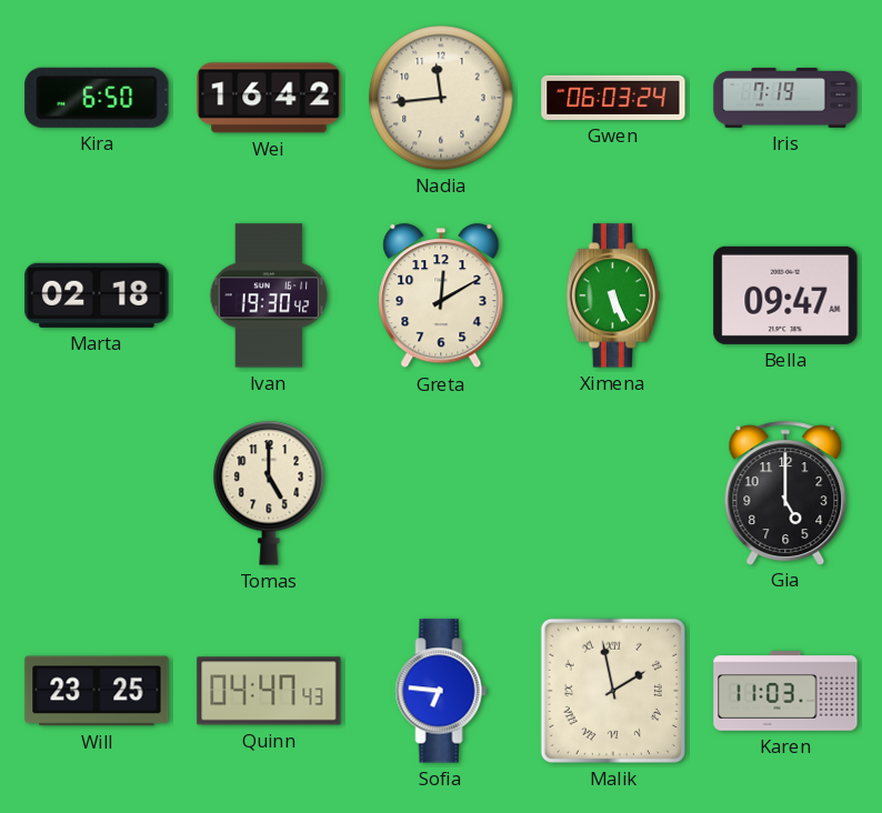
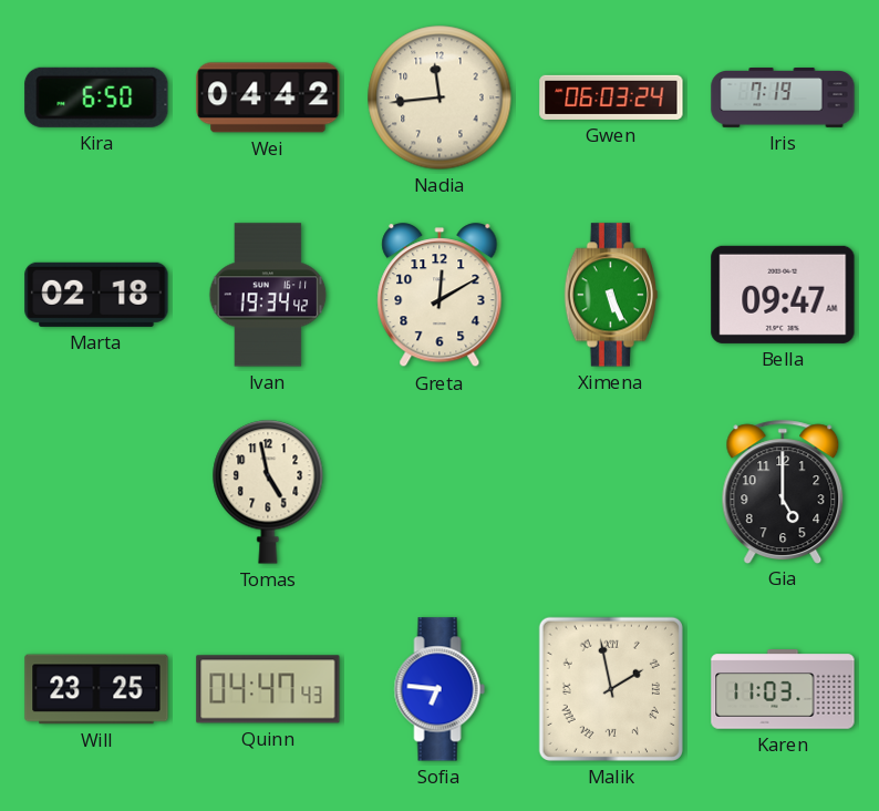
Wei: 16:42 -> 04:42
Ivan: 19:30 -> 19:34
Tomas: 5:00 -> 4:58
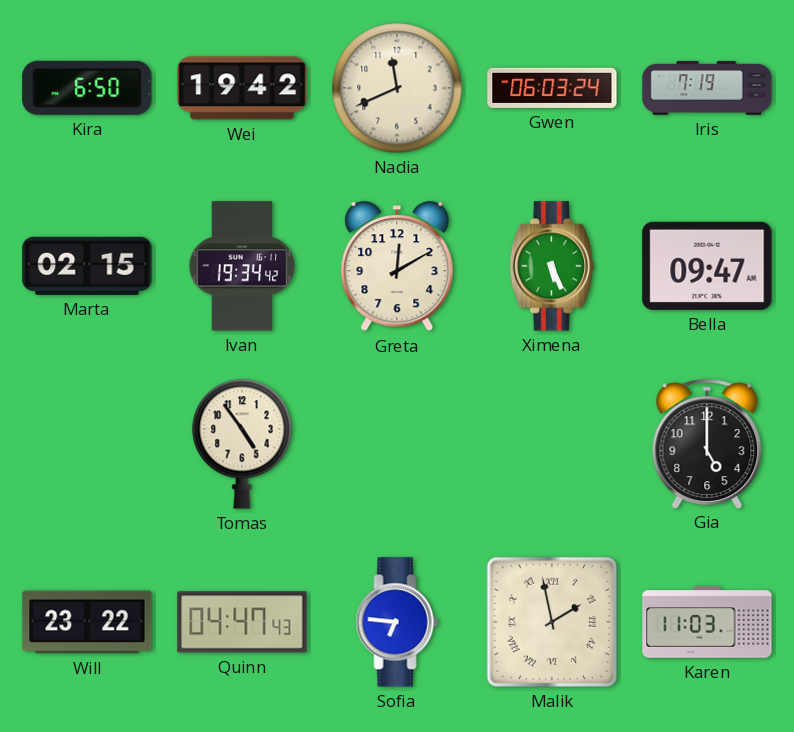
Wei: 04:42 -> 19:42
Nadia: 11:44 -> 11:41
Marta: 02:18 -> 02:15
Tomas: 4:58 -> 4:54
Will: 23:25 -> 23:22
